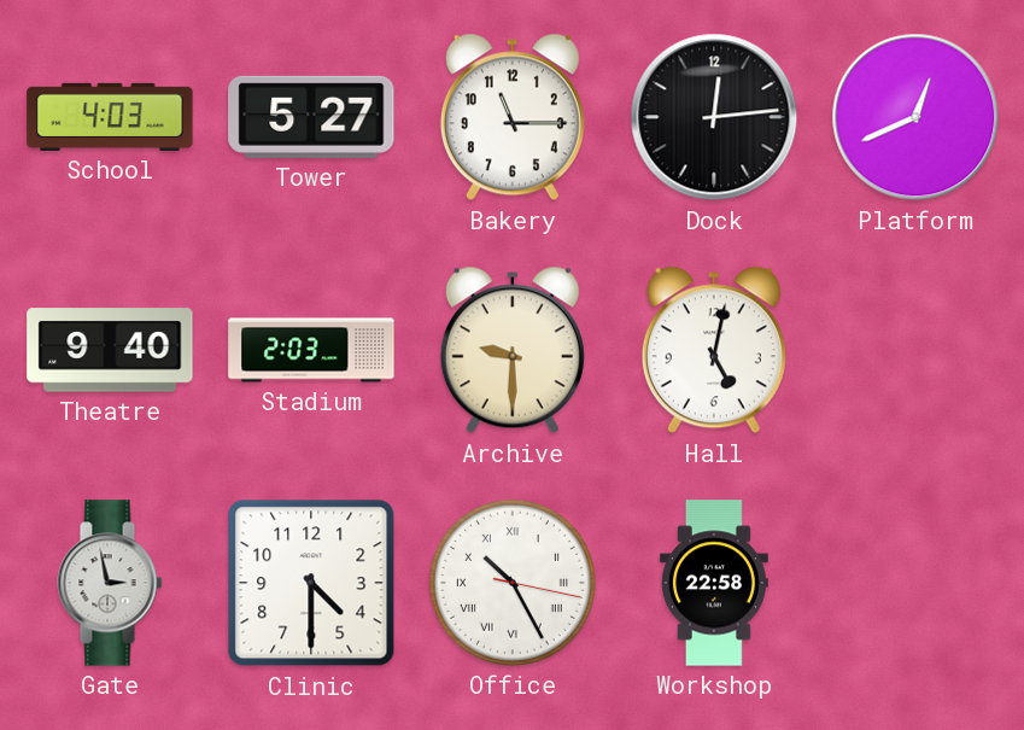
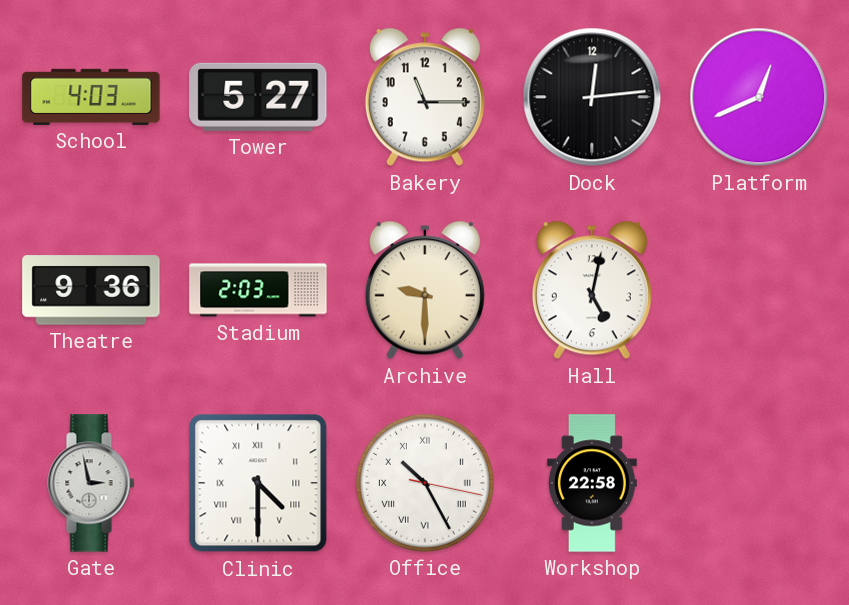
Theatre: 9:40 -> 9:36
Clinic numerals: Arabic -> Roman
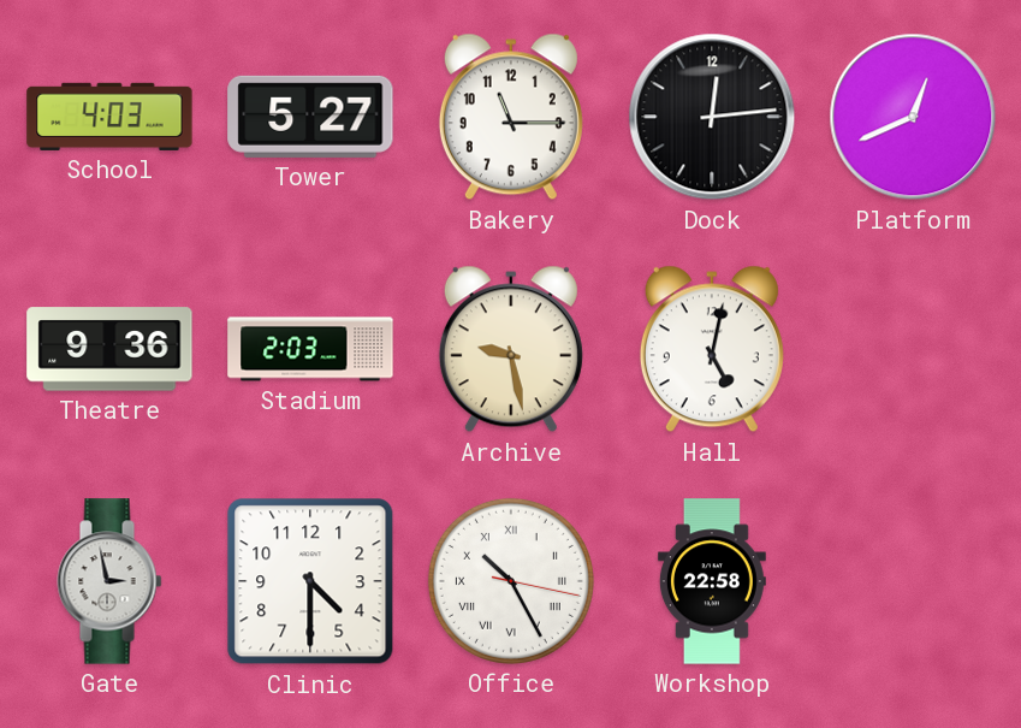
Archive: 9:30 -> 9:28
Clinic numerals: Roman -> Arabic
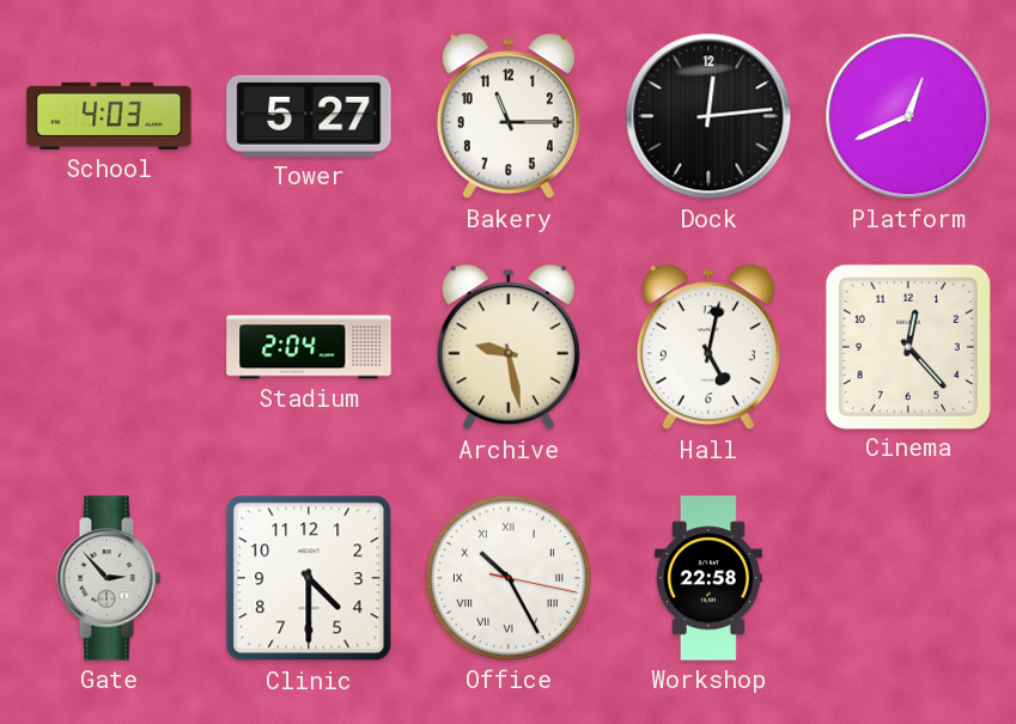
Theatre: 9:36 -> none
Stadium: 2:03 -> 2:04
Cinema: none -> 12:23
Gate: 2:58 -> 2:53
